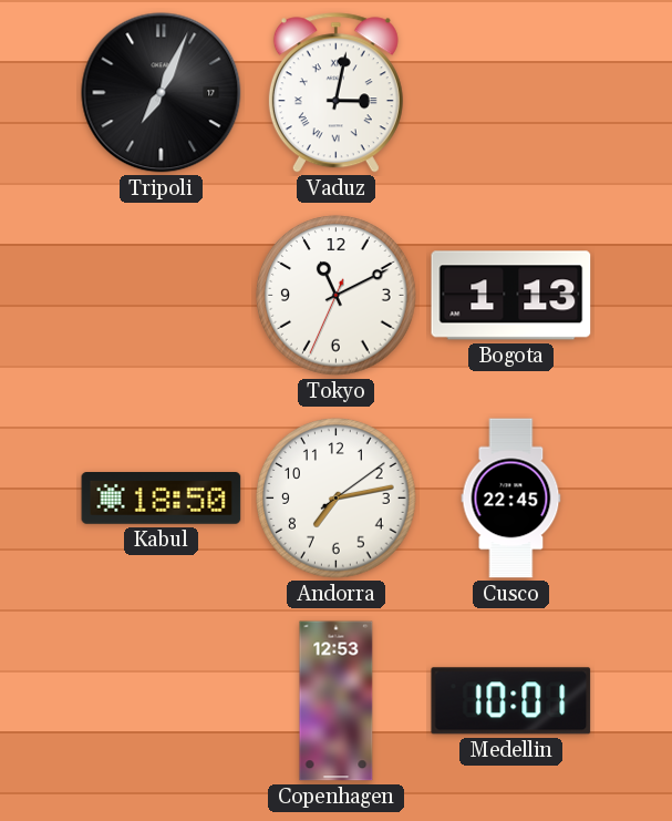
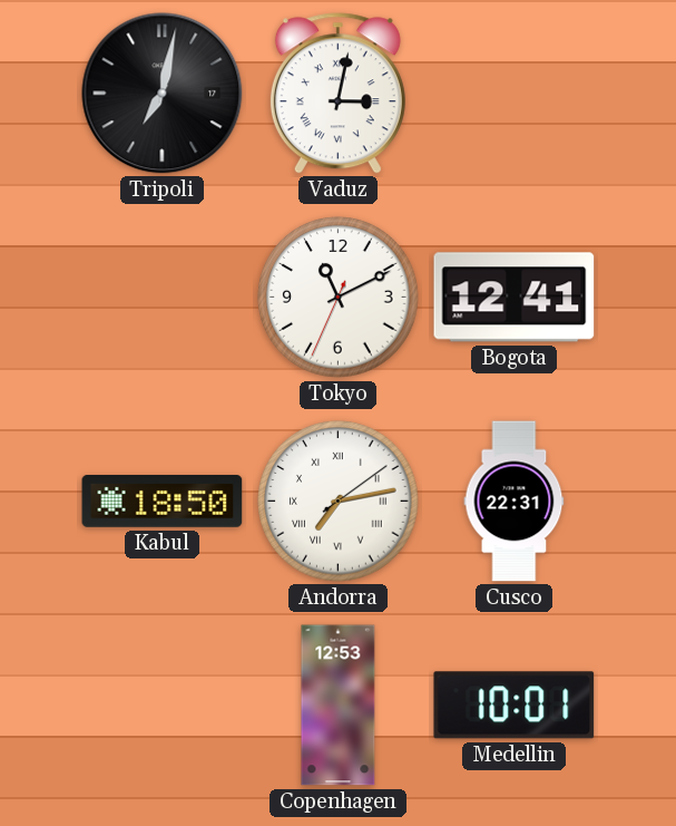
Tripoli: 7:04 -> 7:02
Bogota: 1:13 -> 12:41
Andorra numerals: Arabic -> Roman
Cusco: 22:45 -> 22:31
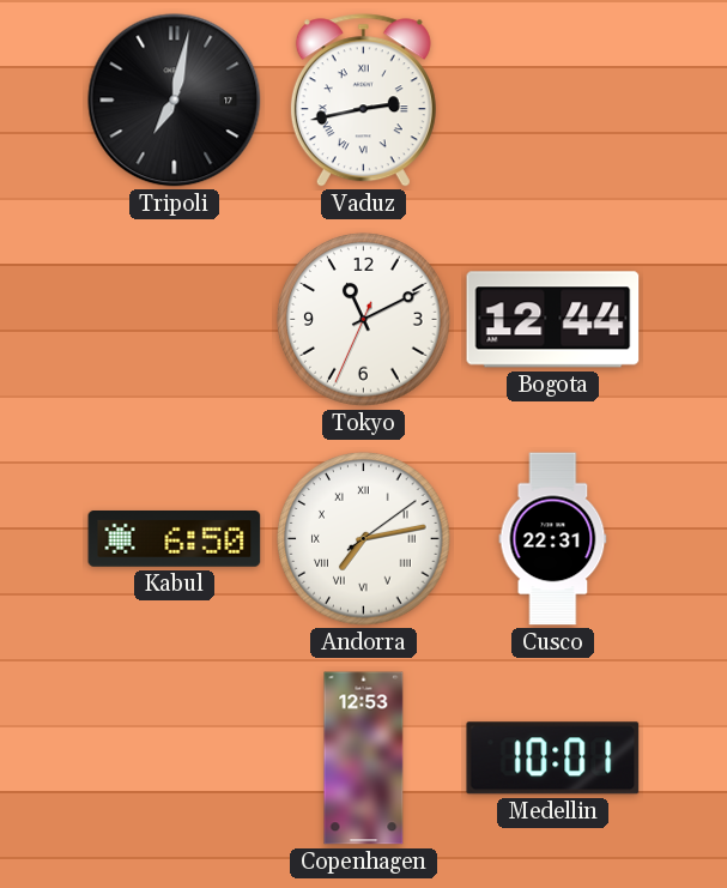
Vaduz: 3:02 -> 2:43
Bogota: 12:41 -> 12:44
Kabul: 18:50 -> 6:50
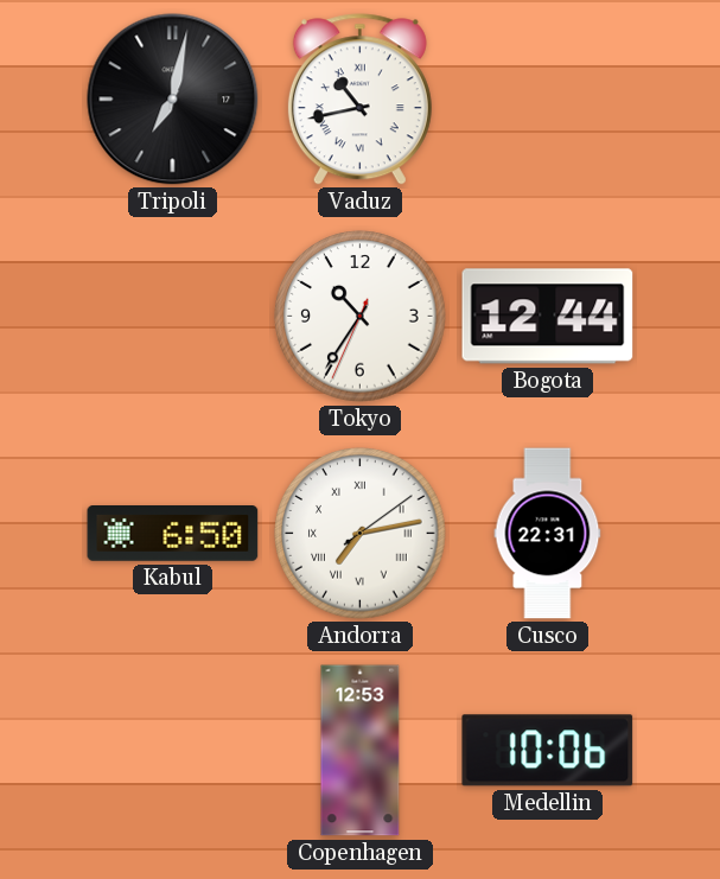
Vaduz: 2:43 -> 10:43
Tokyo: 11:10 -> 10:35
Medellin: 10:01 -> 10:06
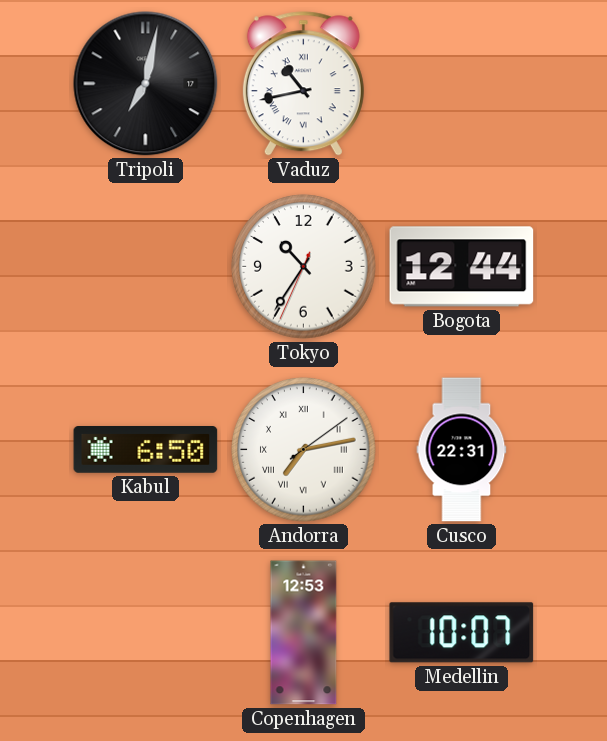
Medellin: 10:06 -> 10:07
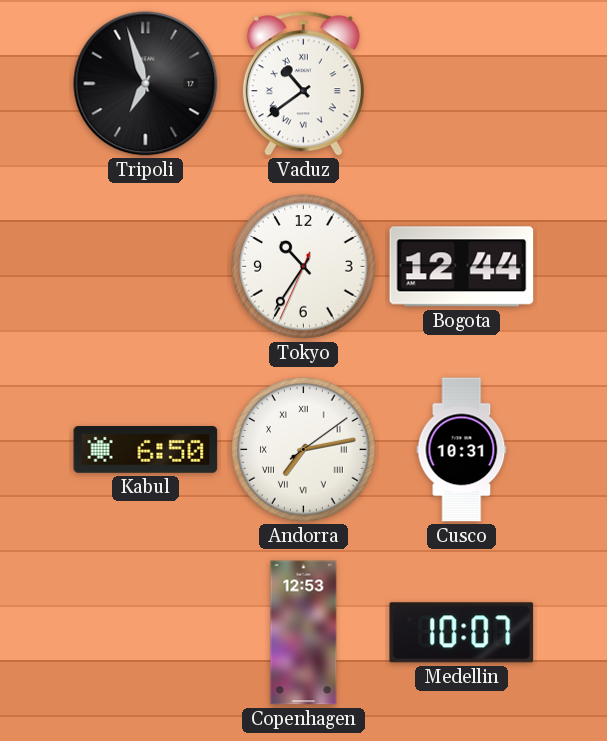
Tripoli: 7:02 -> 6:57
Vaduz: 10:43 -> 10:39
Cusco: 22:31 -> 10:31
